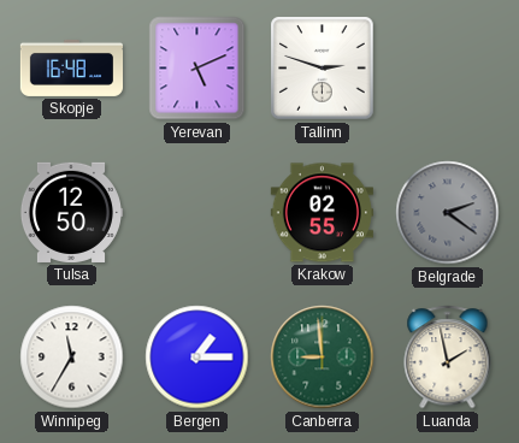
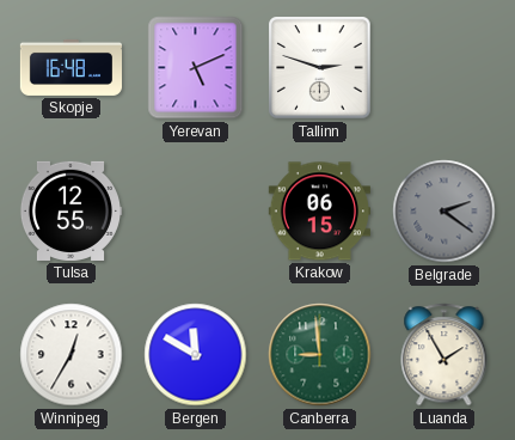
Tulsa: 12:50 -> 12:55
Krakow: 02:55 -> 06:15
Winnipeg: 11:35 -> 12:35
Bergen: 1:15 -> 11:50
Luanda: 1:58 -> 1:55
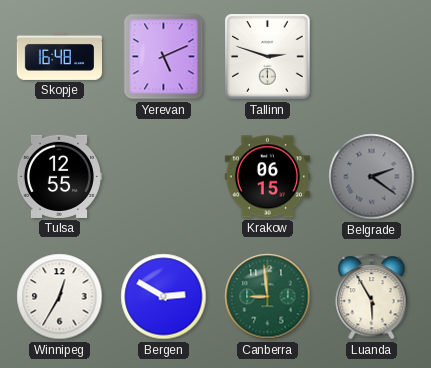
Bergen: 11:50 -> 2:50
Luanda: 1:55 -> 5:55
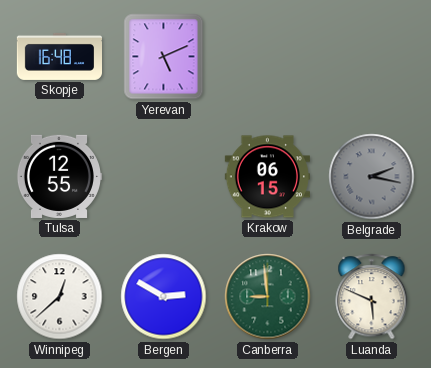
Tallinn: 2:48 -> none
Belgrade: 2:21 -> 2:17
Winnipeg: 12:35 -> 12:38
Luanda: 5:55 -> 5:49
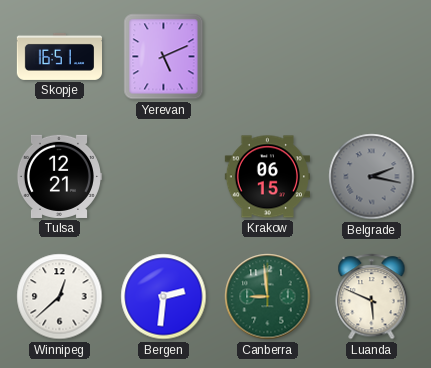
Skopje: 16:48 -> 16:51
Tulsa: 12:55 -> 12:21
Bergen: 2:50 -> 2:31
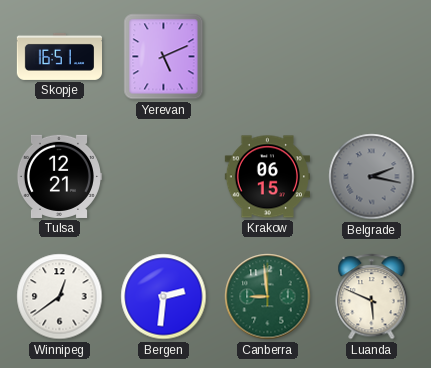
Winnipeg: 12:38 -> 12:39
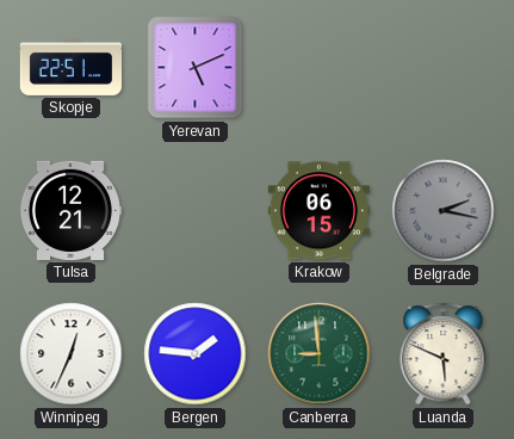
Skopje: 16:51 -> 22:51
Winnipeg: 12:39 -> 12:34
Bergen: 2:31 -> 1:46
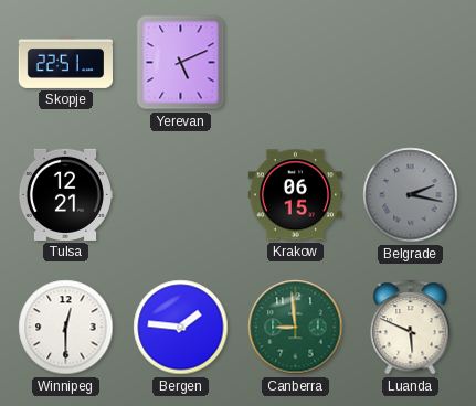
Winnipeg: 12:34 -> 12:30
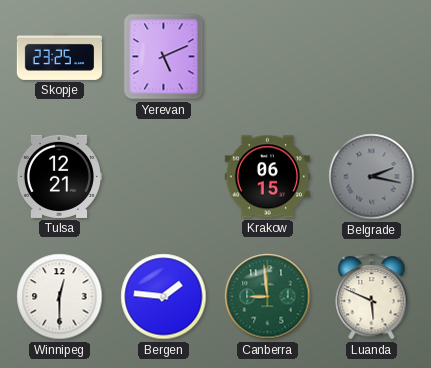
Skopje: 22:51 -> 23:25
